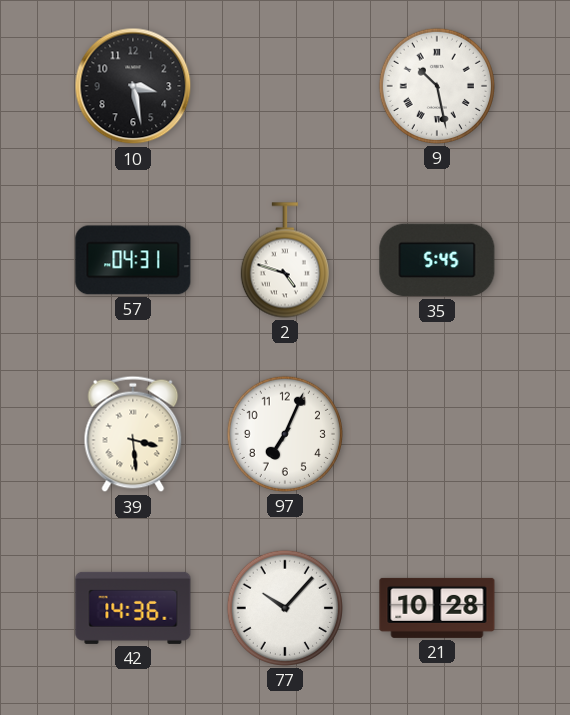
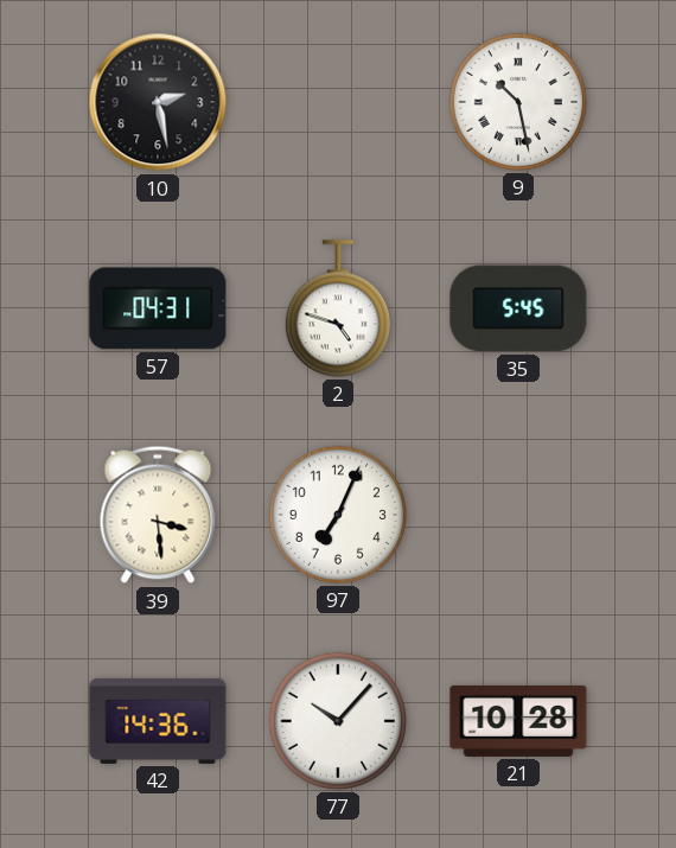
10: 3:28 -> 2:28
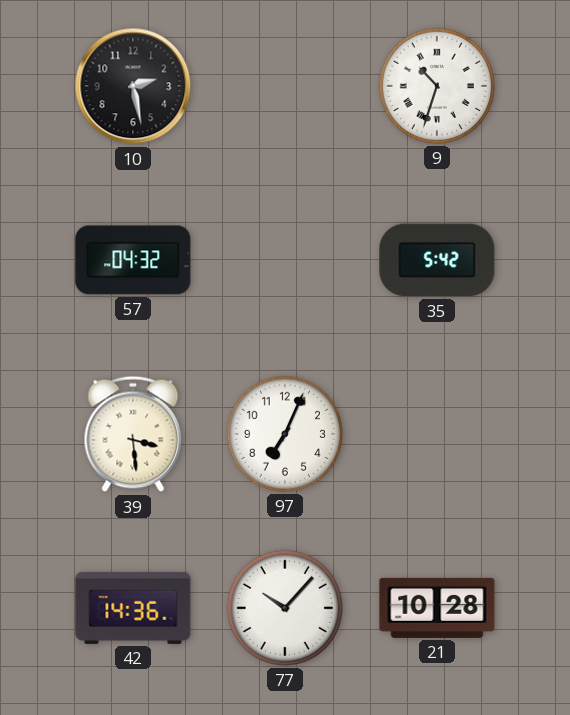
9: 10:28 -> 10:33
57: 04:31 -> 04:32
2: 4:48 -> none
35: 5:45 -> 5:42
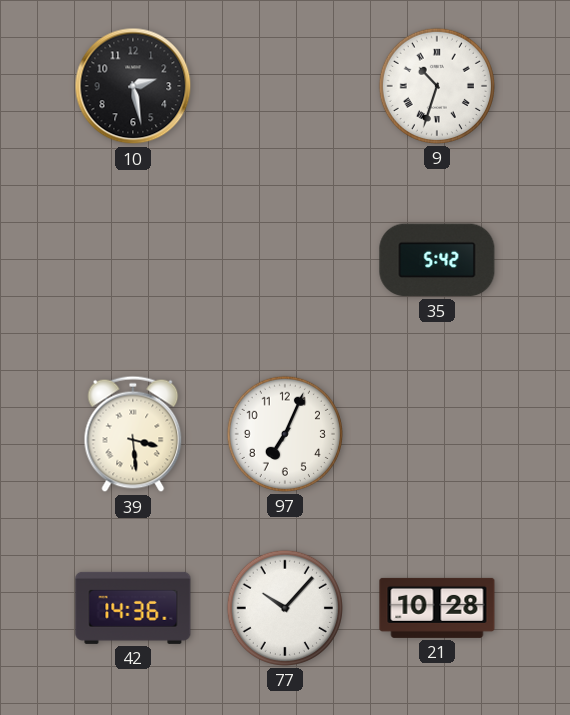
57: 04:32 -> none
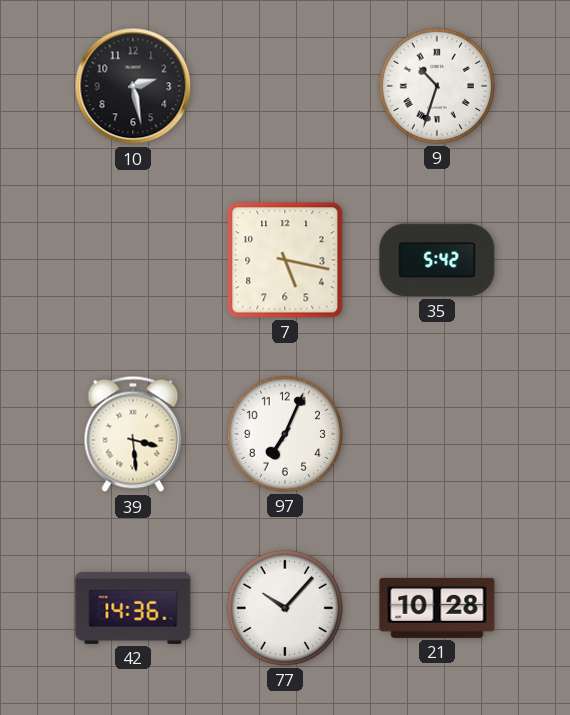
7: none -> 5:17
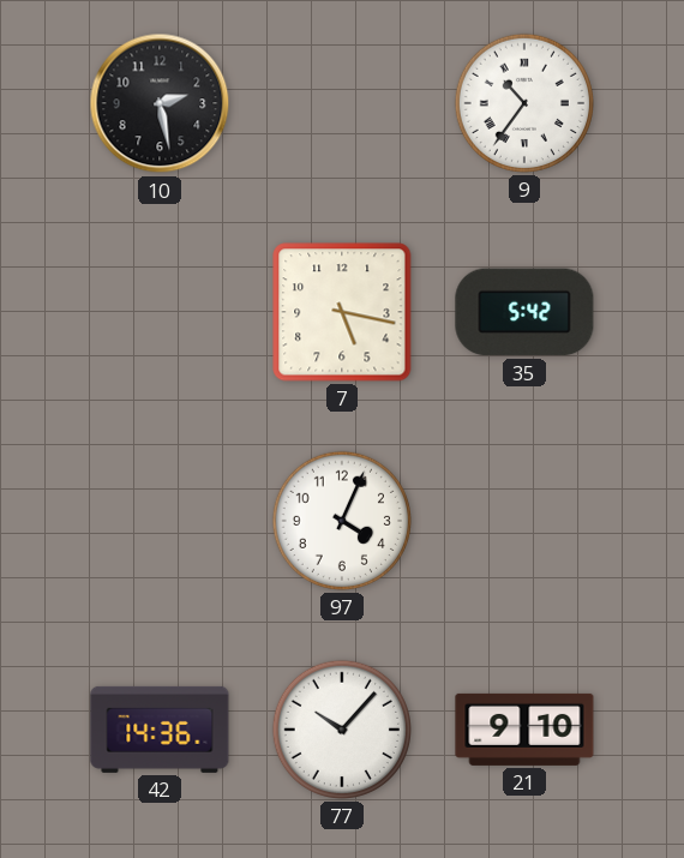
9: 10:33 -> 10:36
39: 3:29 -> none
97: 7:04 -> 4:04
21: 10:28 -> 9:10
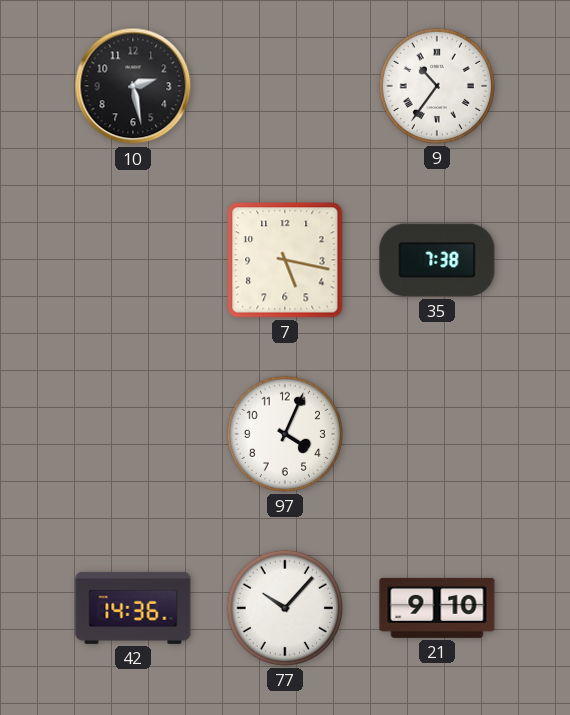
35: 5:42 -> 7:38
